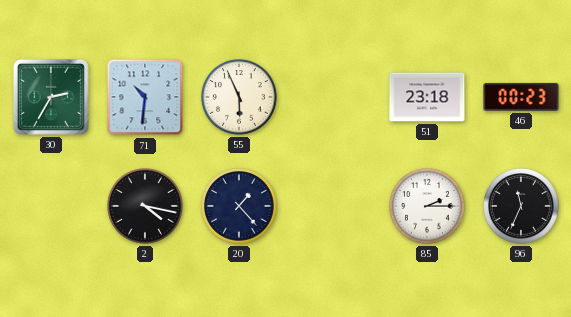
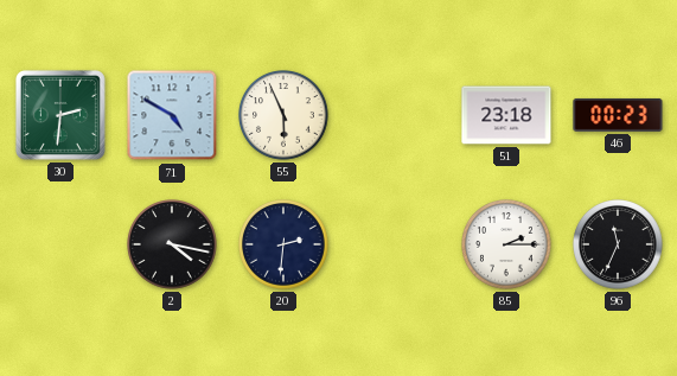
30: 2:35 -> 2:31
71: 10:31 -> 4:50
20: 1:23 -> 2:31
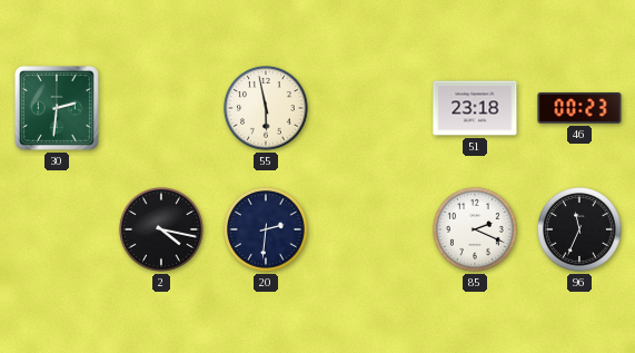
71: 4:50 -> none
55: 5:56 -> 5:58
85: 2:15 -> 2:19
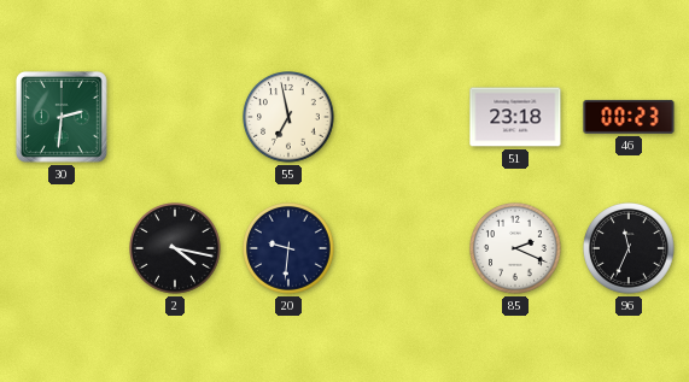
55: 5:58 -> 6:58
20: 2:31 -> 9:31
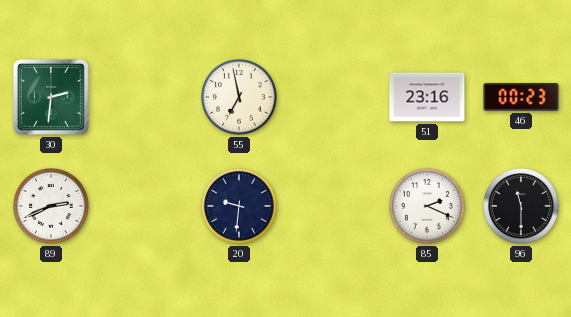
51: 23:18 -> 23:16
89: none -> 2:41
2: 4:17 -> none
96: 11:34 -> 11:30
